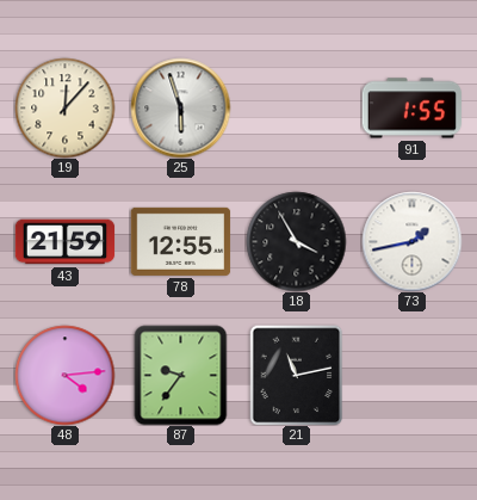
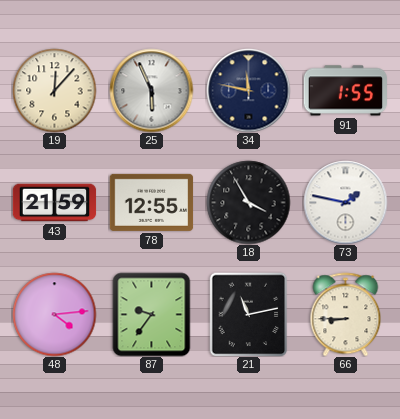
25: 5:57 -> 5:56
34: none -> 11:47
73: 1:43 -> 1:47
66: none -> 8:45
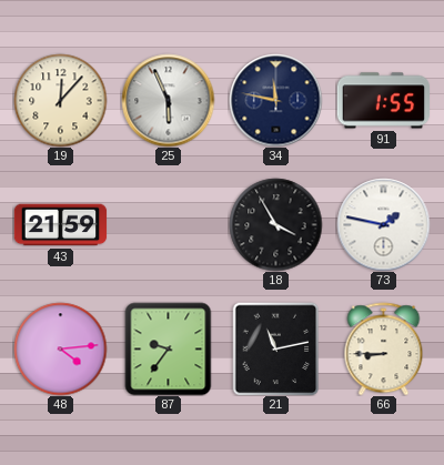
78: 12:55 -> none
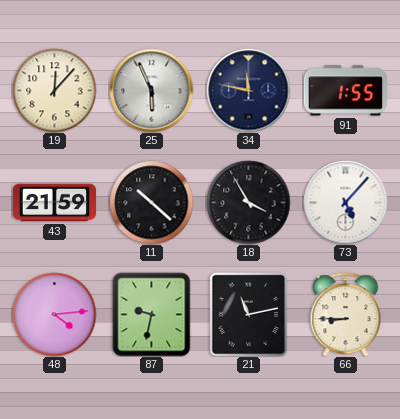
11: none -> 10:22
73: 1:47 -> 5:07
87: 9:36 -> 9:32
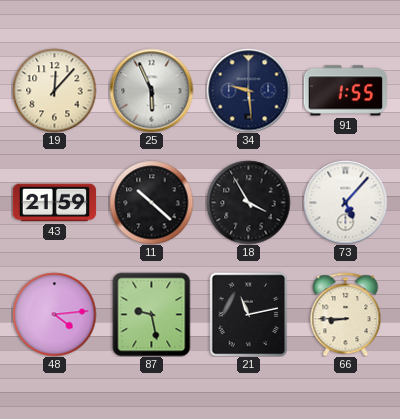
34: 11:47 -> 9:29
87: 9:32 -> 9:28
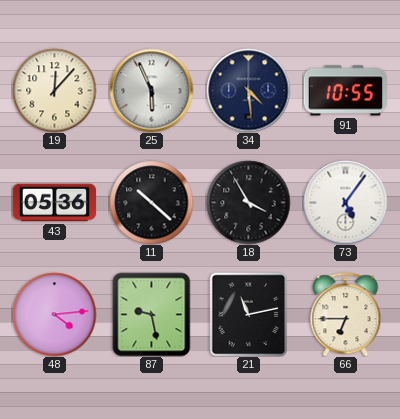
34: 9:29 -> 4:29
91: 1:55 -> 10:55
43: 21:59 -> 05:36
73: 5:07 -> 5:06
66: 8:45 -> 6:45
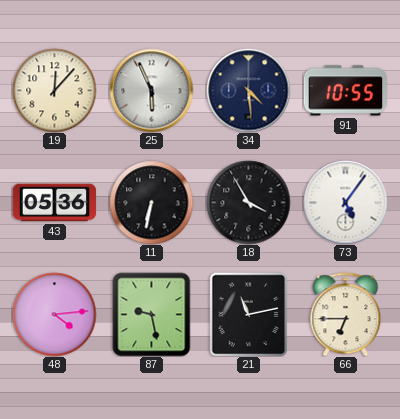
11: 10:22 -> 6:32
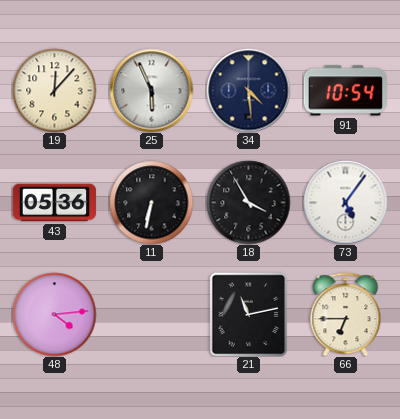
91: 10:55 -> 10:54
87: 9:28 -> none
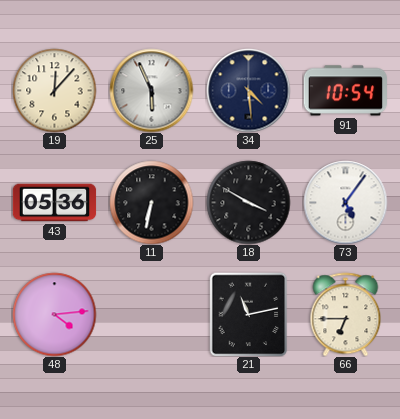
18: 3:55 -> 3:50
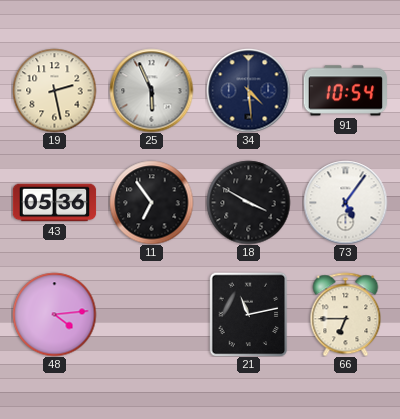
19: 12:07 -> 2:28
11: 6:32 -> 6:54
